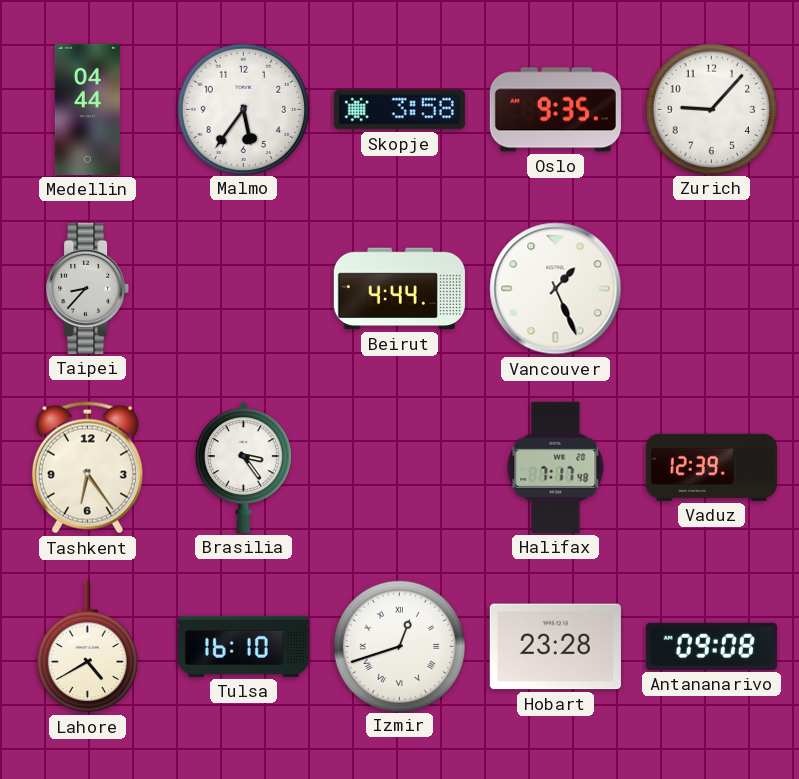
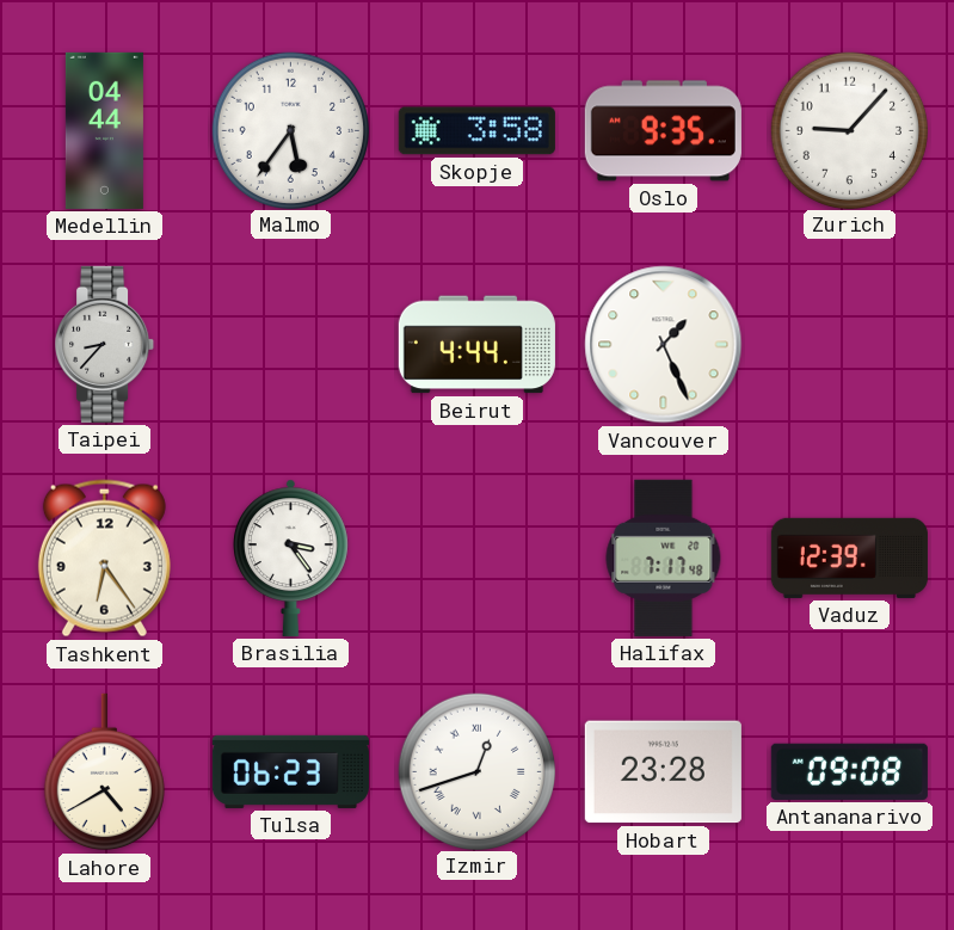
Tulsa: 16:10 -> 06:23
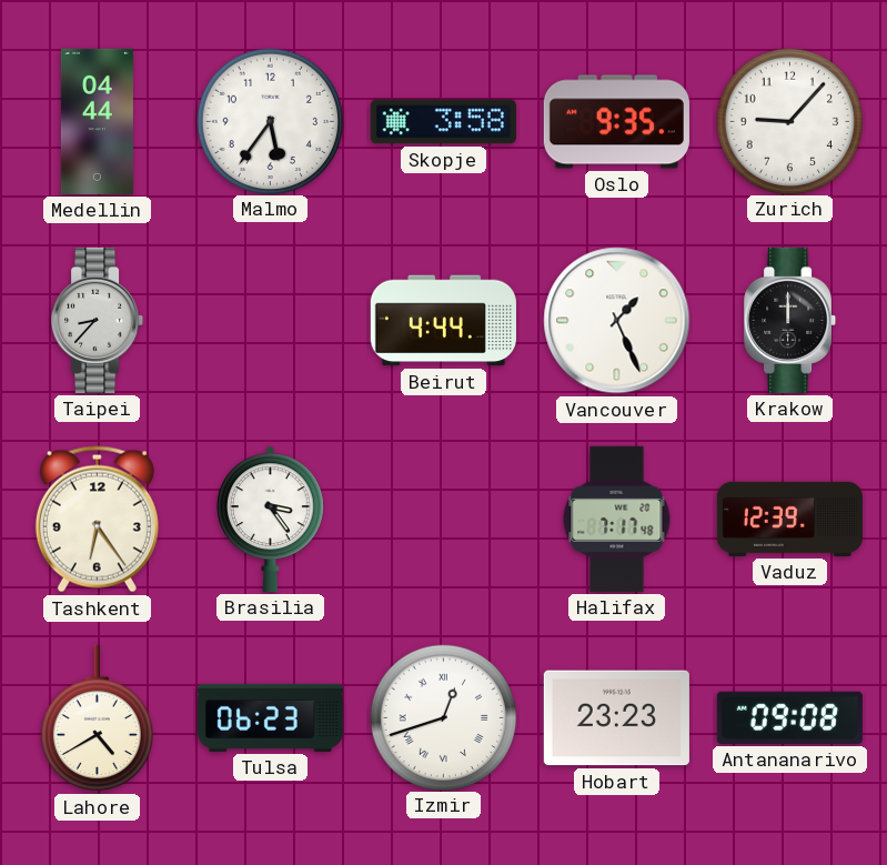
Krakow: none -> 12:00
Hobart: 23:28 -> 23:23
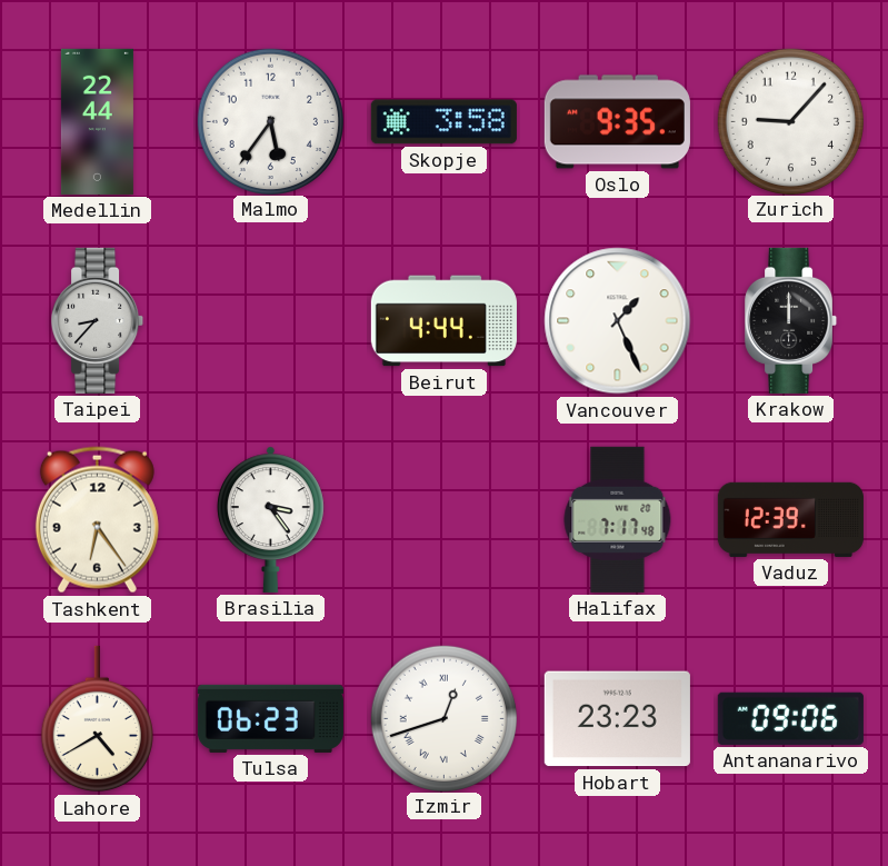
Medellin: 04:44 -> 22:44
Antananarivo: 09:08 -> 09:06
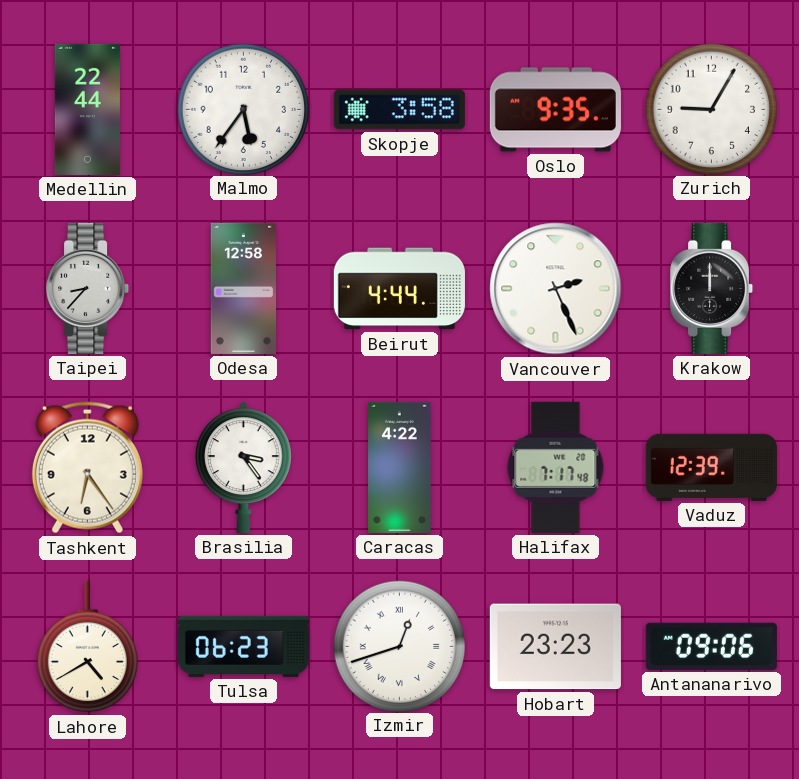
Zurich: 9:07 -> 9:05
Odesa: none -> 12:58
Vancouver: 1:26 -> 2:26
Caracas: none -> 4:22
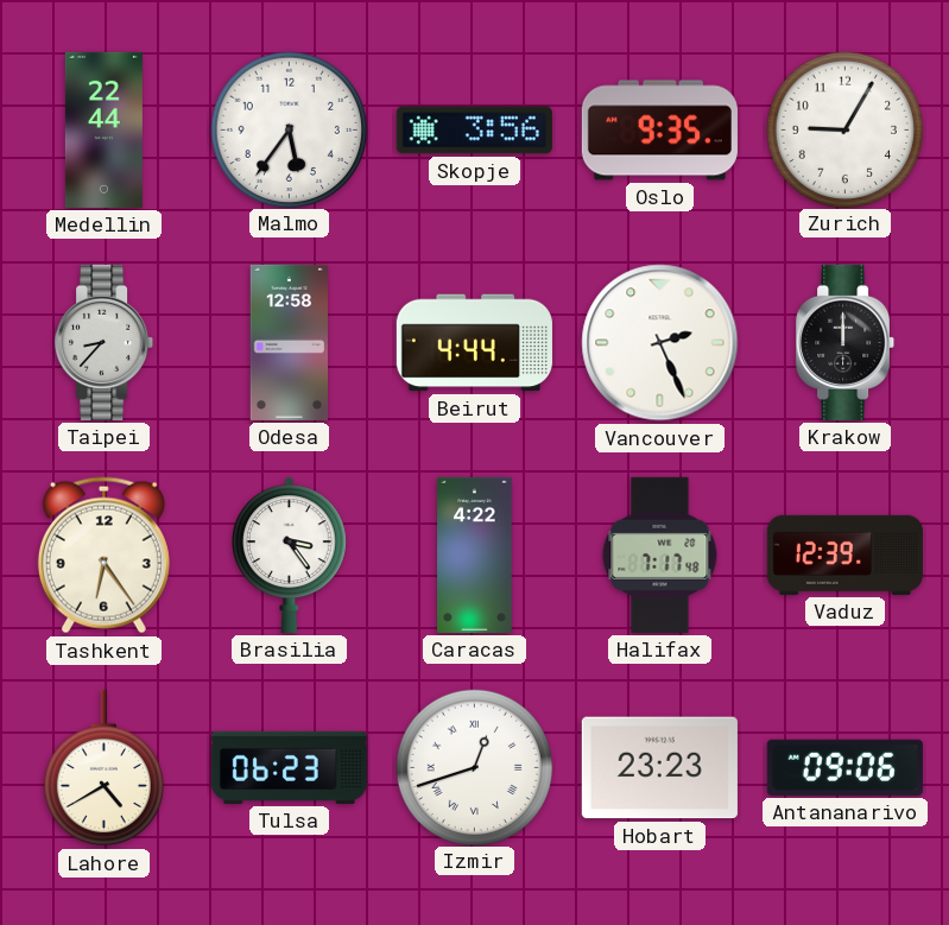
Skopje: 3:58 -> 3:56
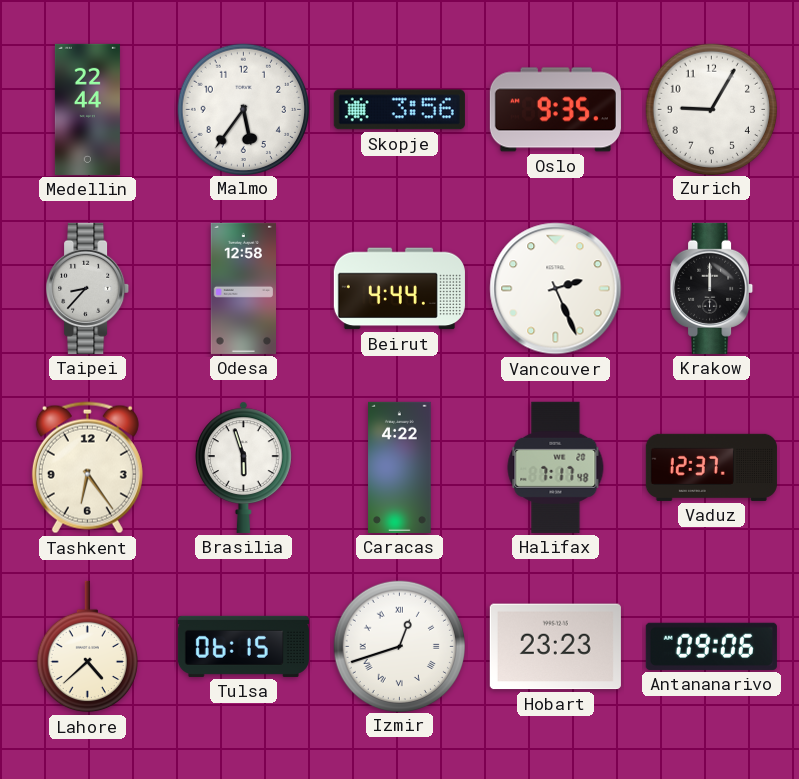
Brasilia: 3:24 -> 5:57
Vaduz: 12:39 -> 12:37
Lahore: 4:40 -> 4:38
Tulsa: 06:23 -> 06:15
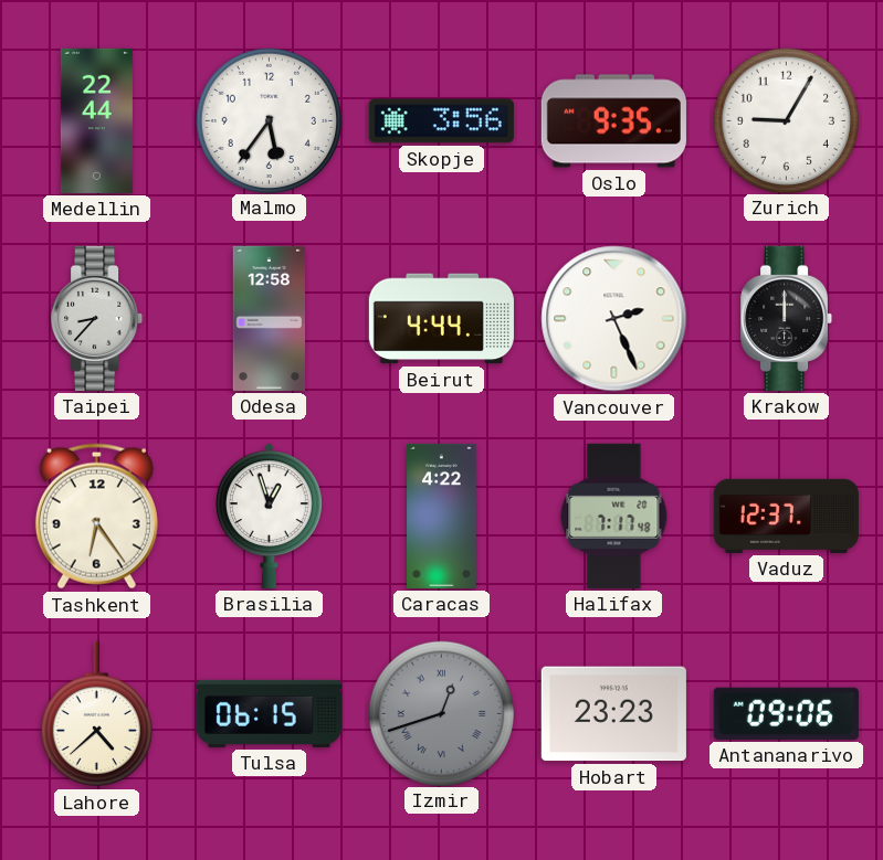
Brasilia: 5:57 -> 12:57
Izmir dial: white -> grey
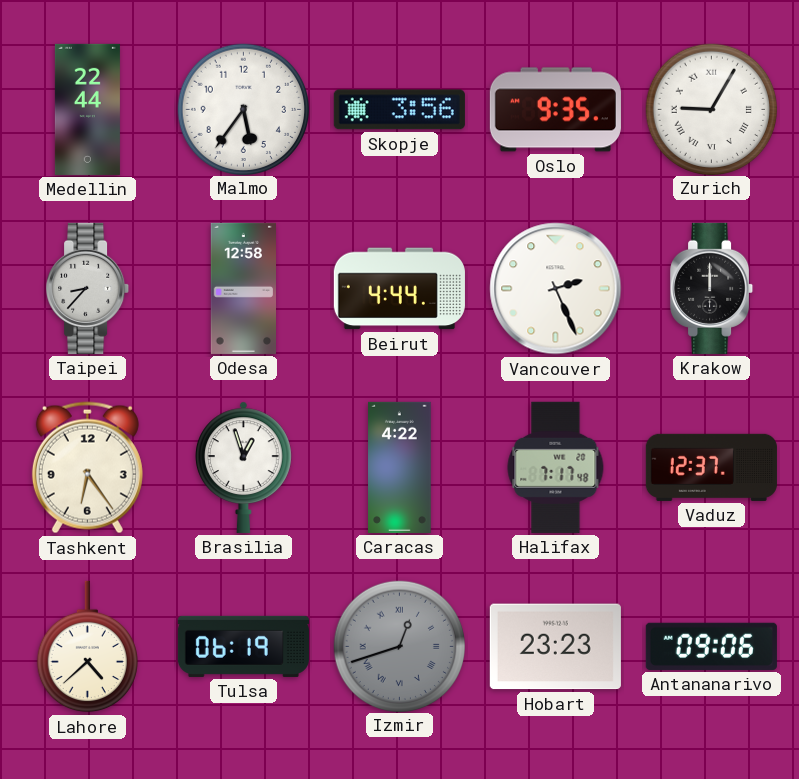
Zurich numerals: Arabic -> Roman
Tulsa: 06:15 -> 06:19
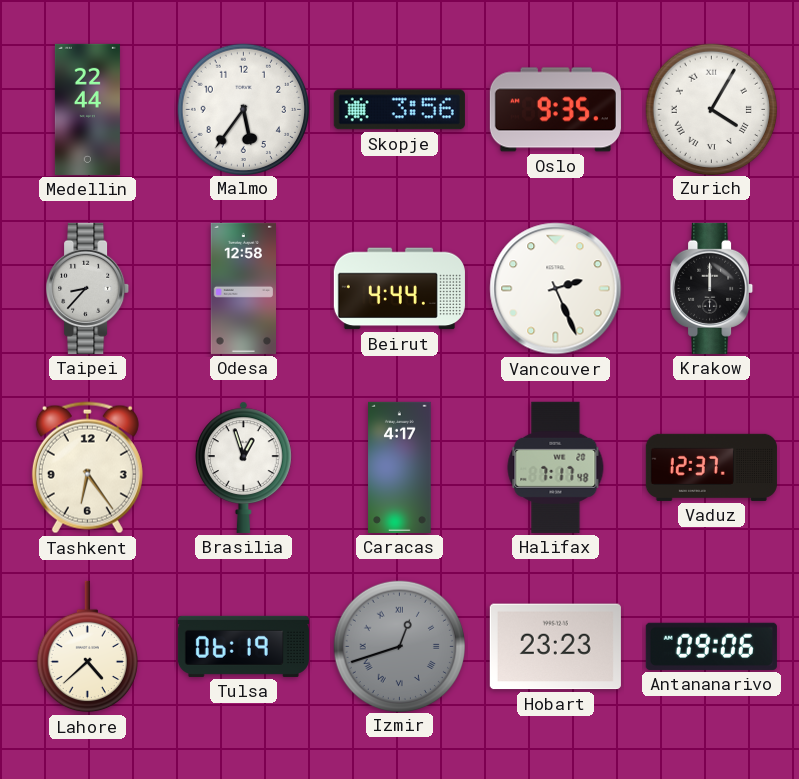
Zurich: 9:05 -> 4:05
Caracas: 4:22 -> 4:17
